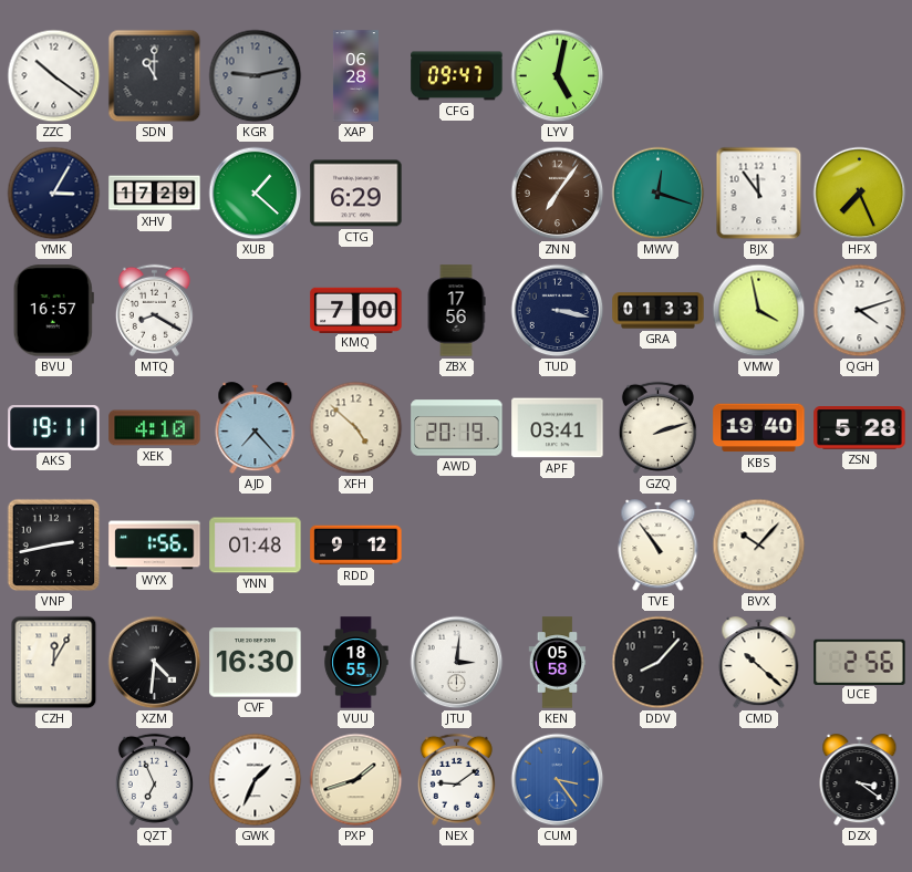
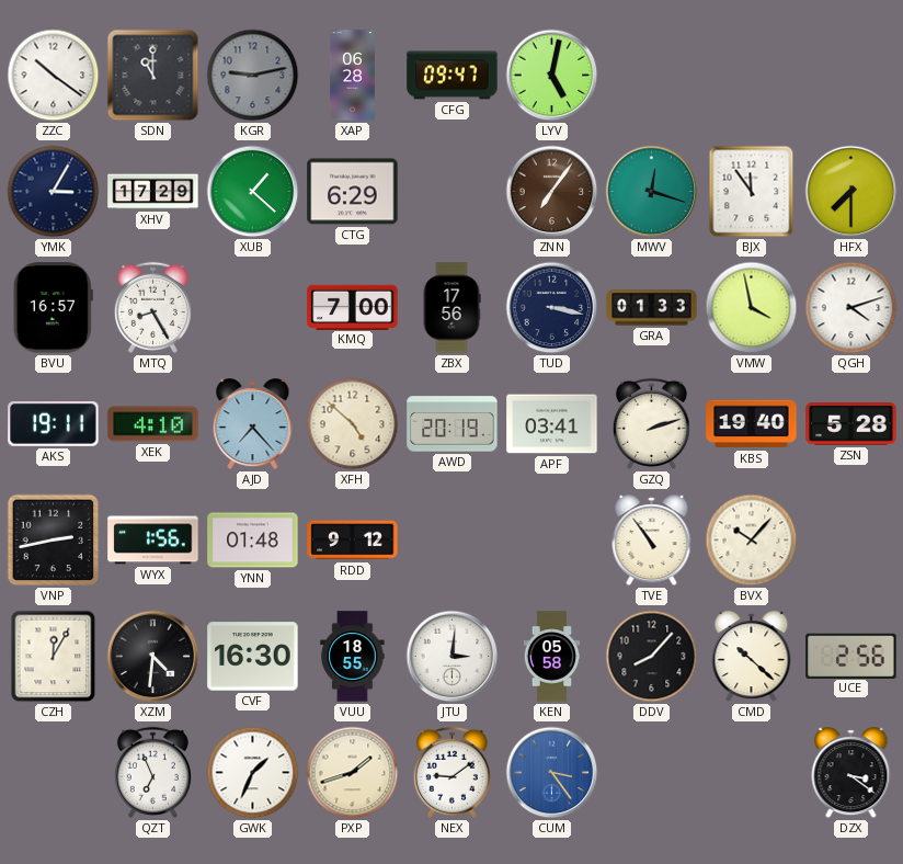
HFX: 7:26 -> 7:30
MTQ: 8:20 -> 8:25
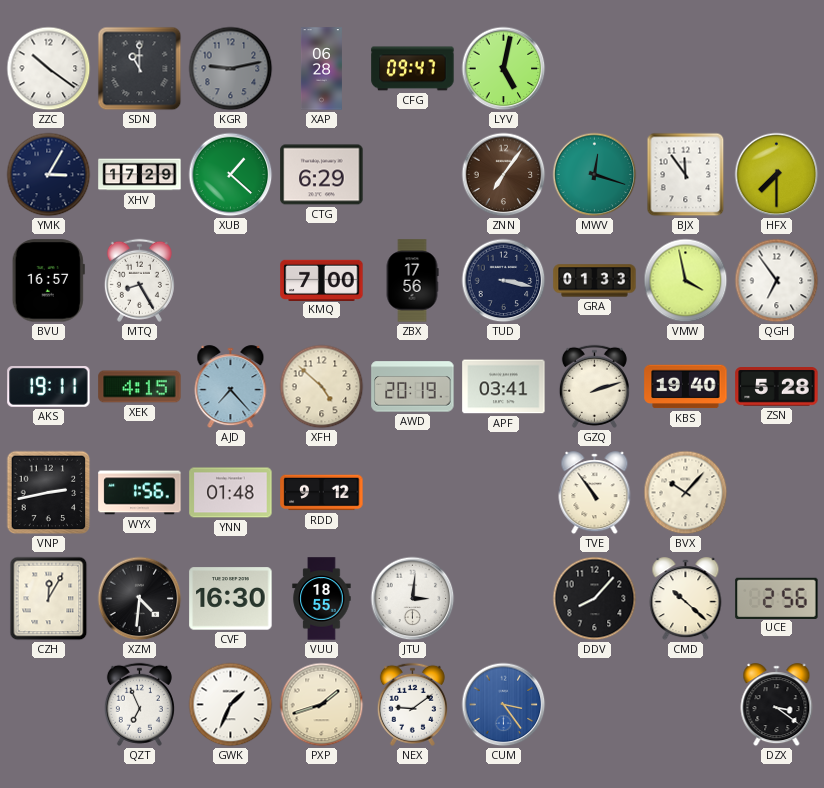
QGH: 4:12 -> 6:54
XEK: 4:10 -> 4:15
KEN: 05:58 -> none
